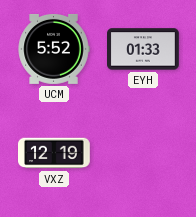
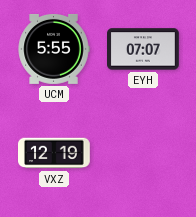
UCM: 5:52 -> 5:55
EYH: 01:33 -> 07:07
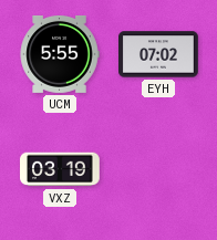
EYH: 07:07 -> 07:02
VXZ: 12:19 -> 03:19
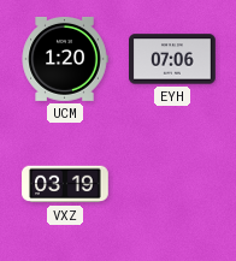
UCM: 5:55 -> 1:20
EYH: 07:02 -> 07:06
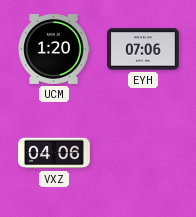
VXZ: 03:19 -> 04:06
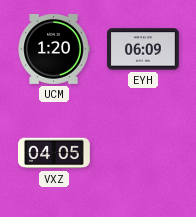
EYH: 07:06 -> 06:09
VXZ: 04:06 -> 04:05
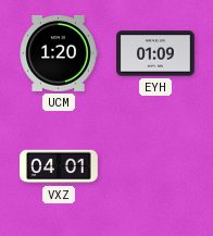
EYH: 06:09 -> 01:09
VXZ: 04:05 -> 04:01
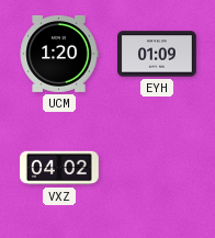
VXZ: 04:01 -> 04:02
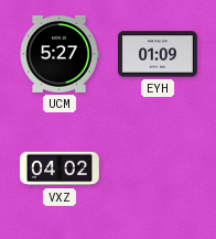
UCM: 1:20 -> 5:27
